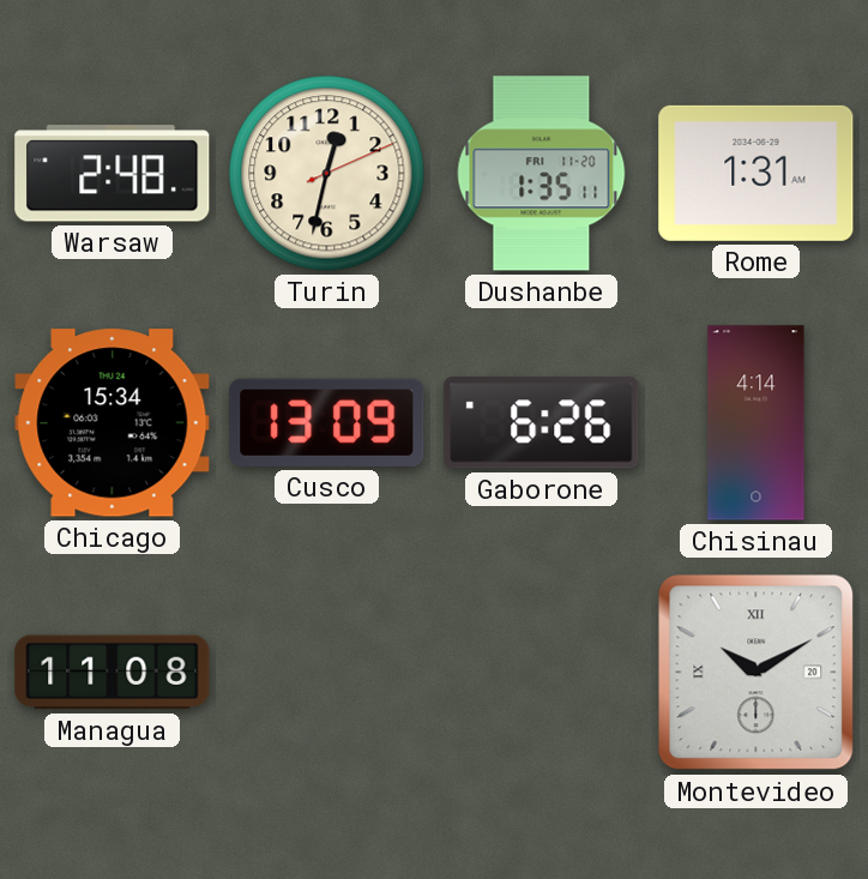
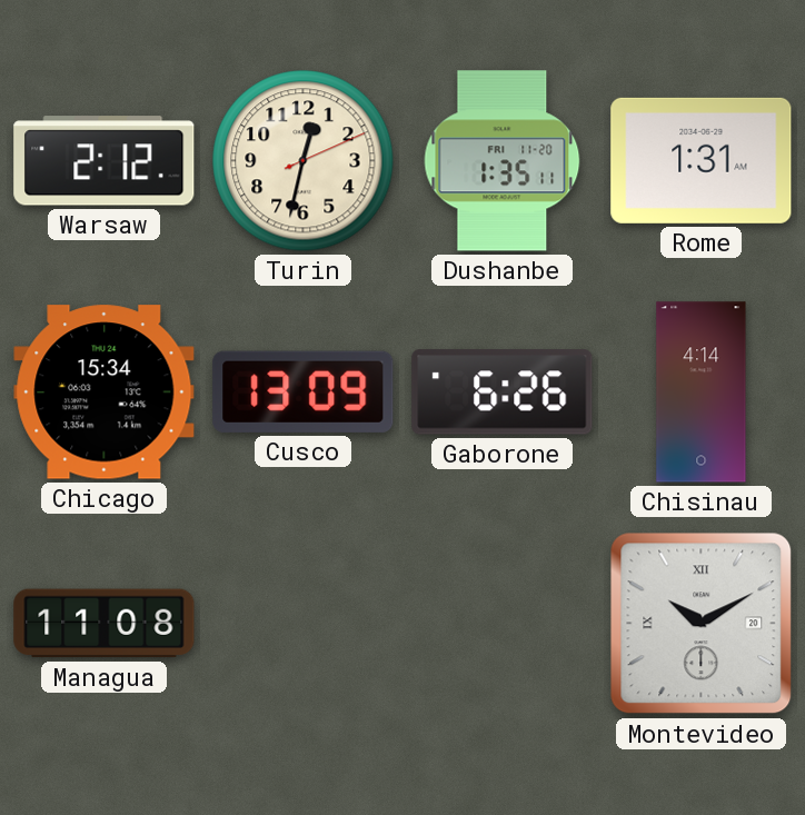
Warsaw: 2:48 -> 2:12
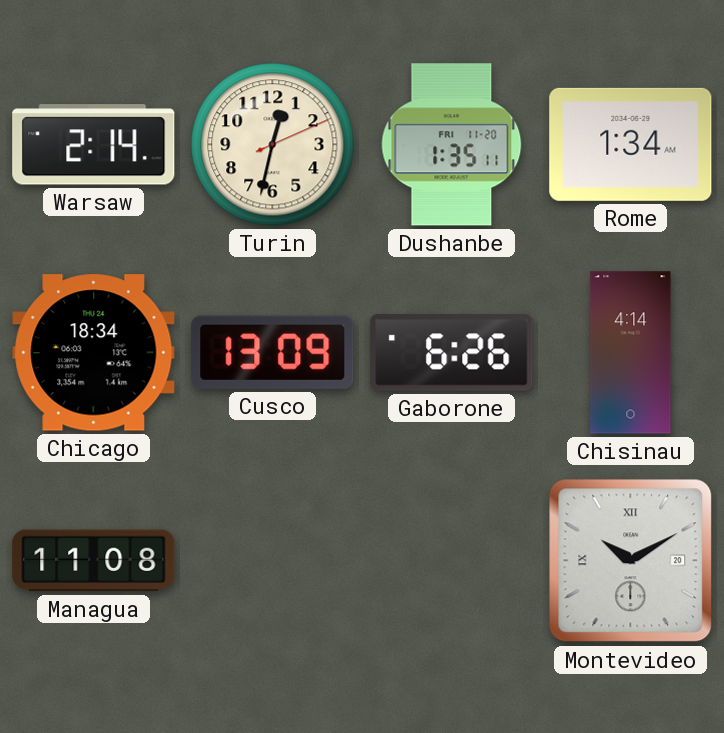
Warsaw: 2:12 -> 2:14
Rome: 1:31 -> 1:34
Chicago: 15:34 -> 18:34
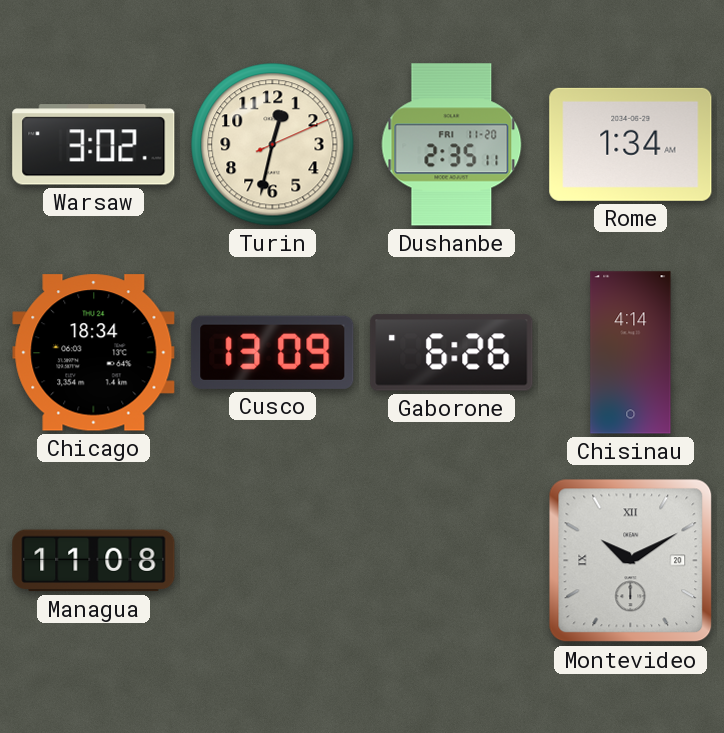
Warsaw: 2:14 -> 3:02
Dushanbe: 1:35 -> 2:35
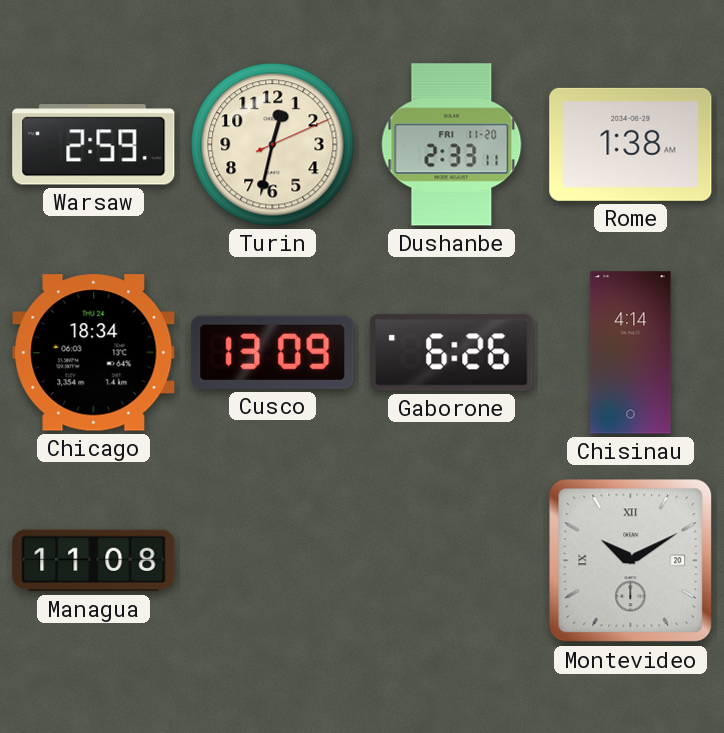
Warsaw: 3:02 -> 2:59
Dushanbe: 2:35 -> 2:33
Rome: 1:34 -> 1:38
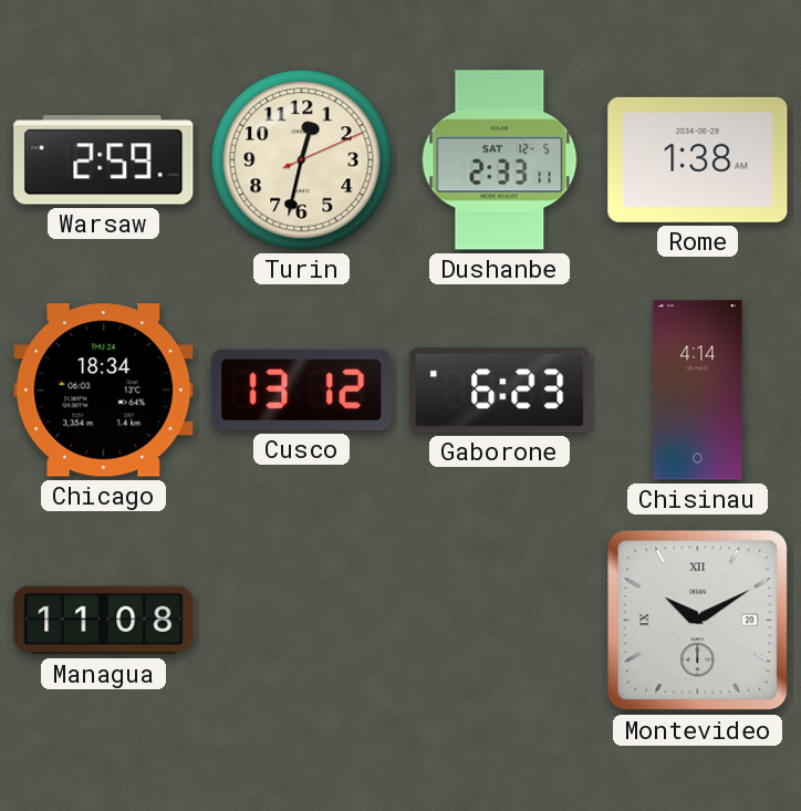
Dushanbe date: FRI 11-20 -> SAT 12-5
Cusco: 13:09 -> 13:12
Gaborone: 6:26 -> 6:23
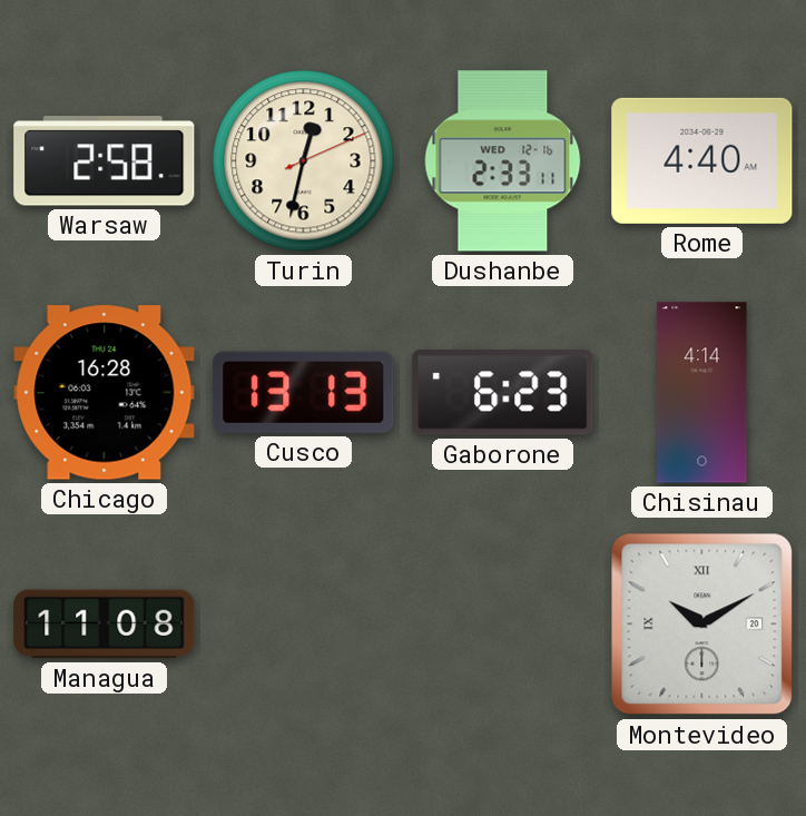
Warsaw: 2:59 -> 2:58
Dushanbe date: SAT 12-5 -> WED 12-16
Rome: 1:38 -> 4:40
Chicago: 18:34 -> 16:28
Cusco: 13:12 -> 13:13
